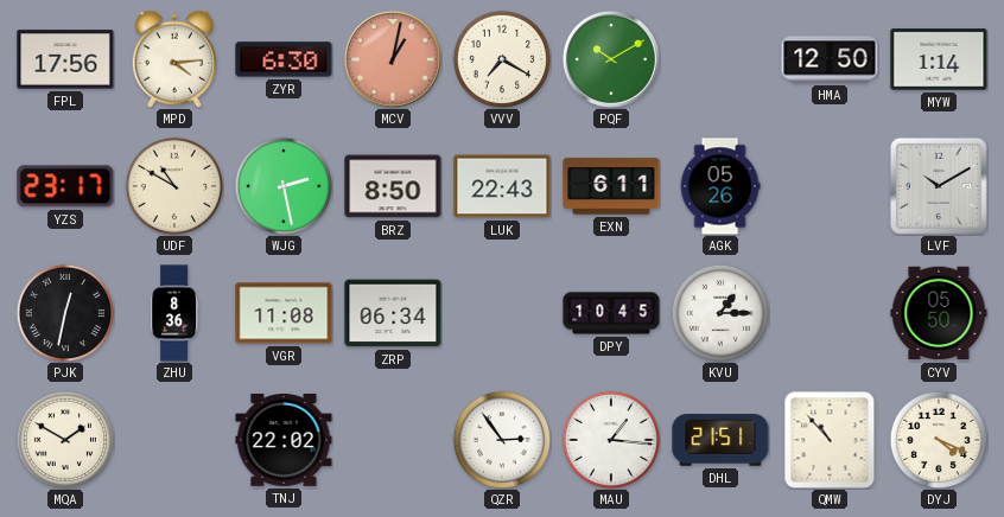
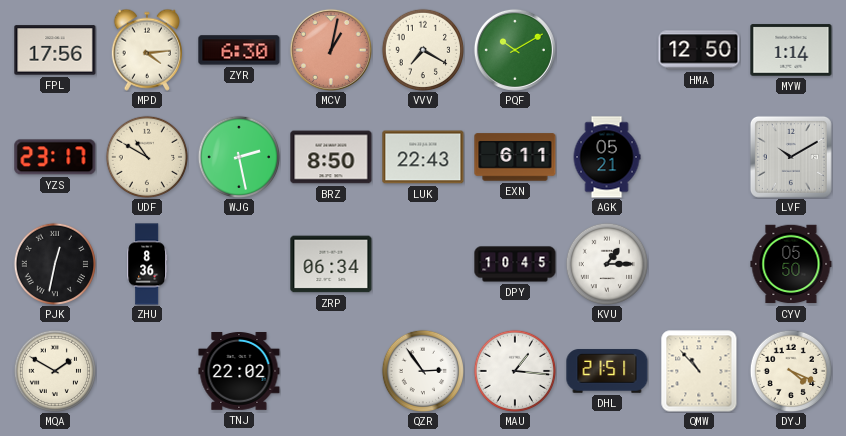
AGK: 05:26 -> 05:21
VGR: 11:08 -> none
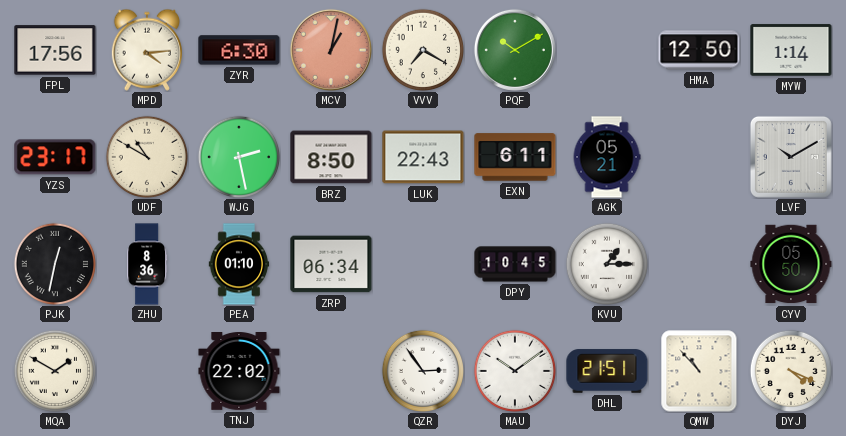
PEA: none -> 01:10
MAU: 1:16 -> 10:09
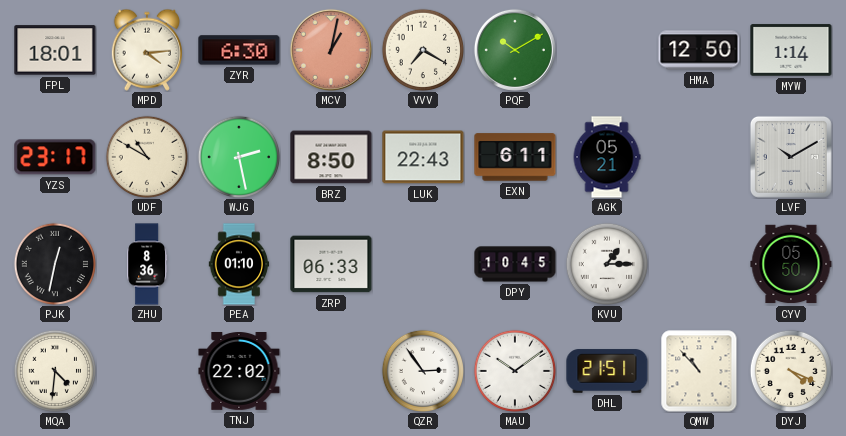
FPL: 17:56 -> 18:01
ZRP: 06:34 -> 06:33
MQA: 1:50 -> 4:31
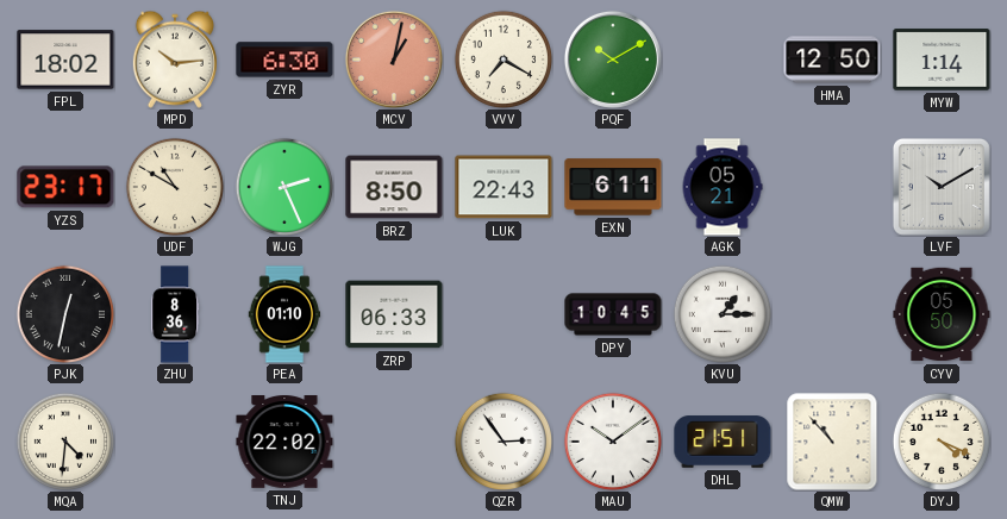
FPL: 18:01 -> 18:02
MPD: 4:14 -> 10:14
WJG: 2:28 -> 2:26
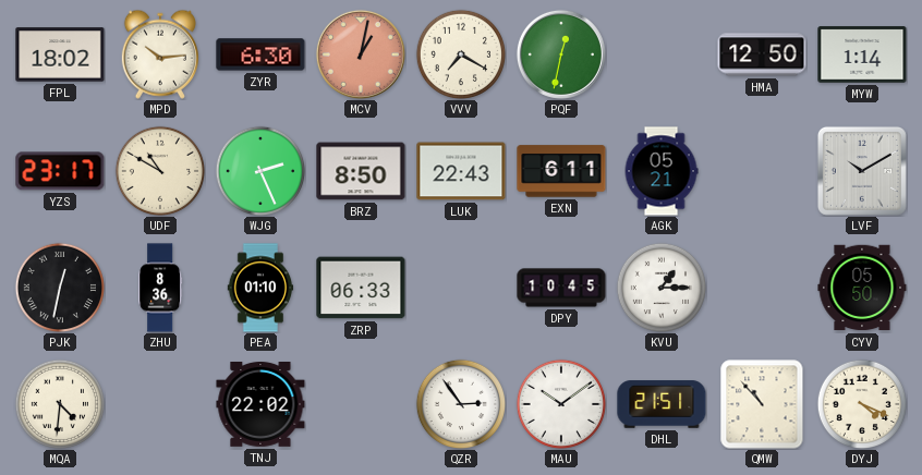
PQF: 10:10 -> 12:32
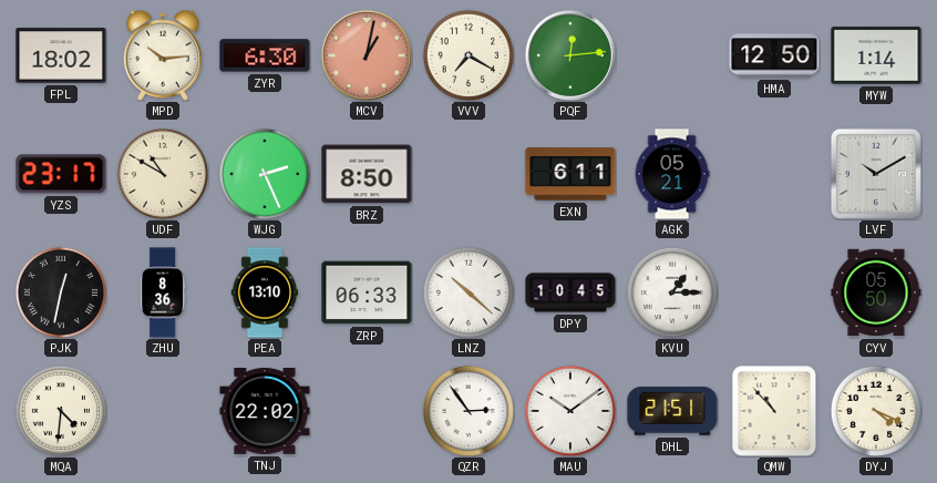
PQF: 12:32 -> 12:14
LUK: 22:43 -> none
PEA: 01:10 -> 13:10
LNZ: none -> 10:22
